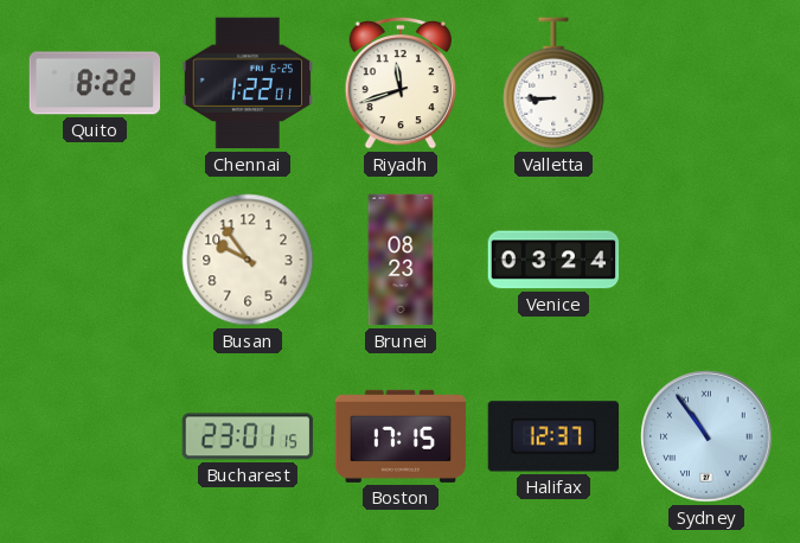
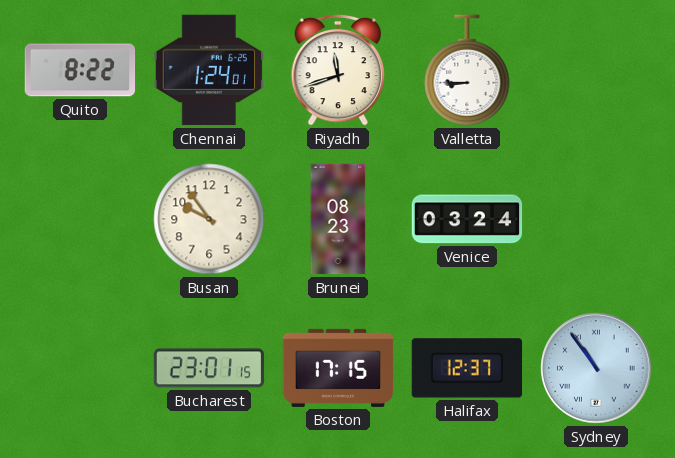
Chennai: 1:22 -> 1:24
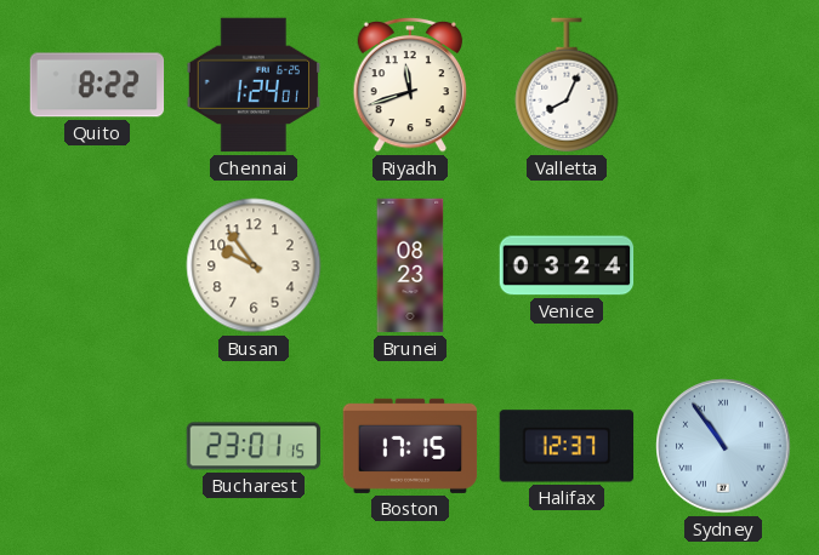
Valletta: 8:45 -> 8:04
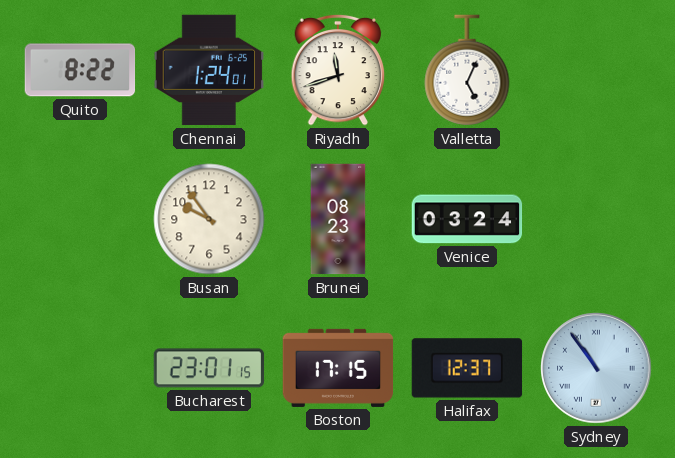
Valletta: 8:04 -> 5:04
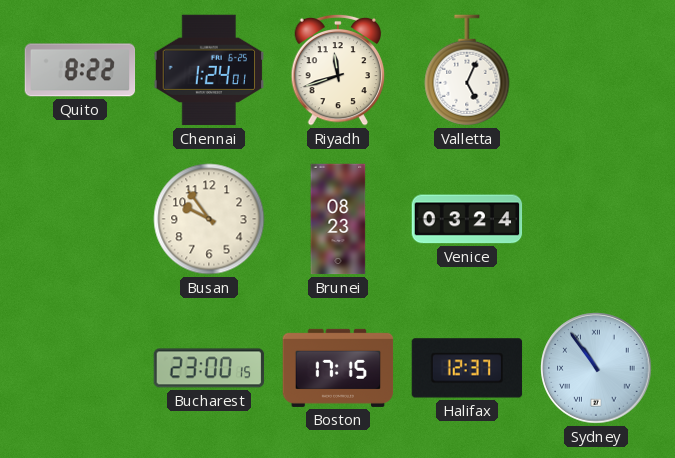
Bucharest: 23:01 -> 23:00
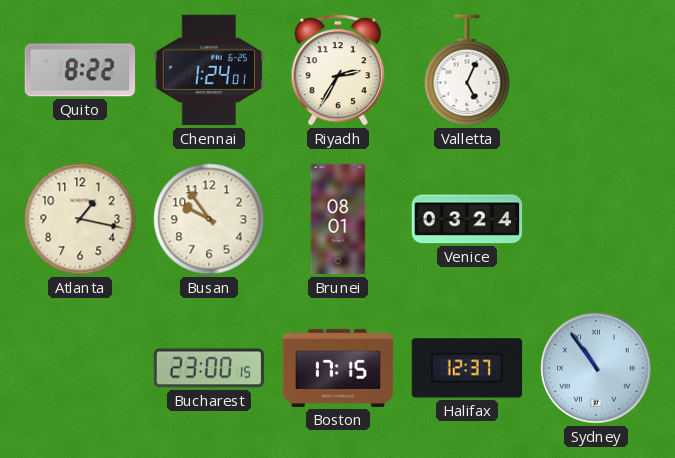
Riyadh: 11:42 -> 2:35
Atlanta: none -> 1:17
Brunei: 08:23 -> 08:01
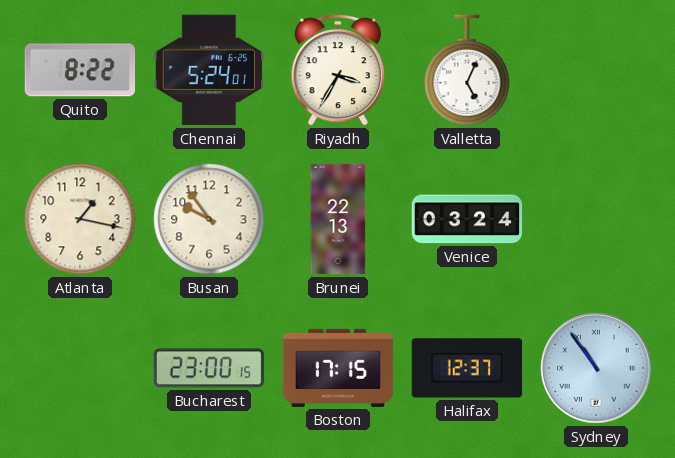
Chennai: 1:24 -> 5:24
Riyadh: 2:35 -> 3:35
Brunei: 08:01 -> 22:13
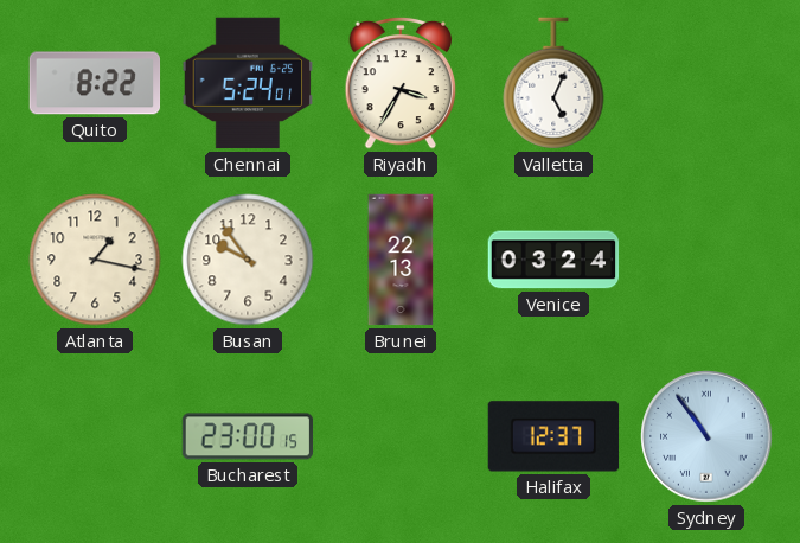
Boston: 17:15 -> none
